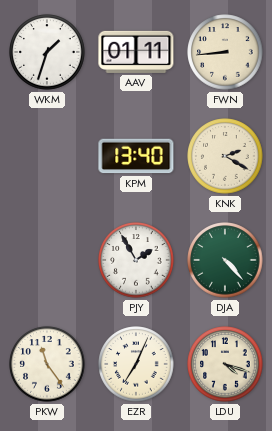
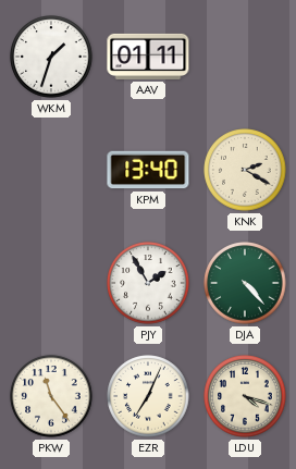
FWN: 8:44 -> none
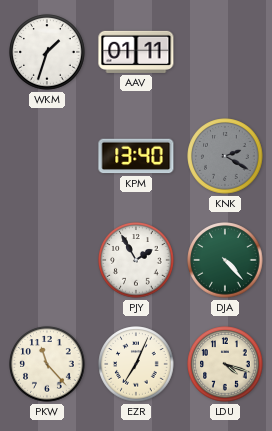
KNK dial: cream -> grey
PKW: 11:24 -> 11:23
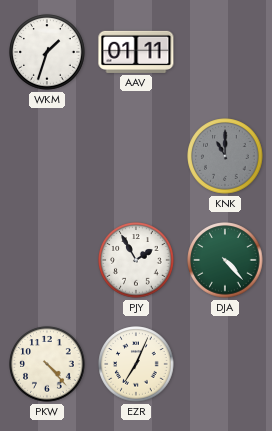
KPM: 13:40 -> none
KNK: 2:20 -> 11:00
PKW: 11:23 -> 4:23
LDU: 4:18 -> none
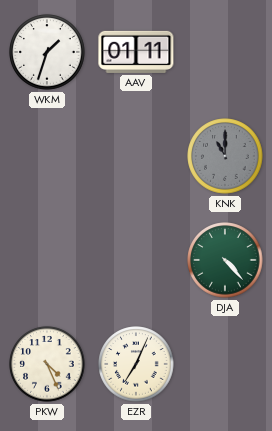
PJY: 1:55 -> none
PKW: 4:23 -> 4:26
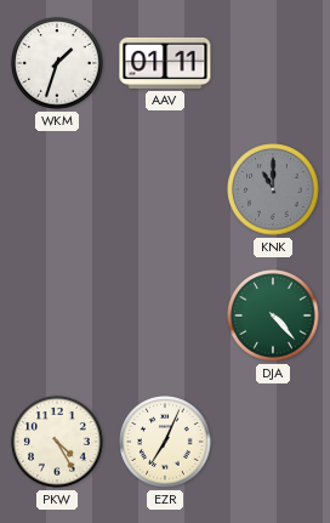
PKW: 4:26 -> 4:25
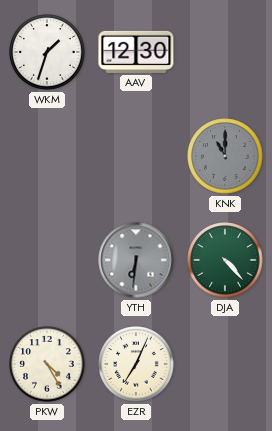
AAV: 01:11 -> 12:30
YTH: none -> 6:31
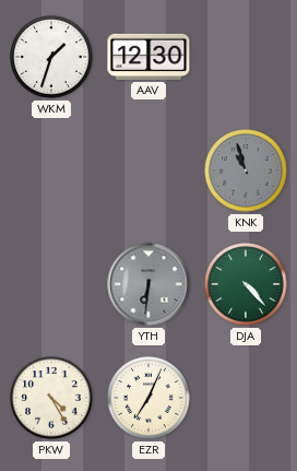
KNK: 11:00 -> 10:57
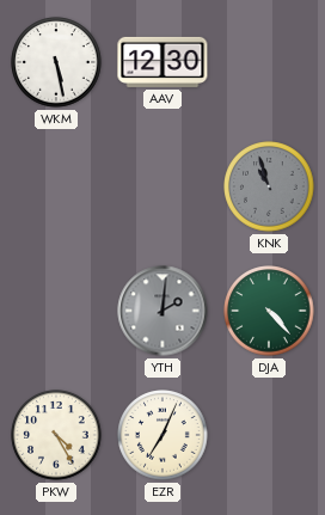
WKM: 1:33 -> 5:28
YTH: 6:31 -> 2:01
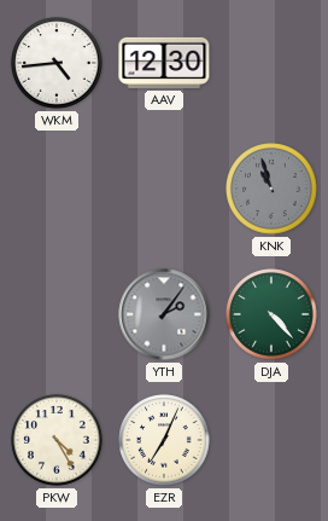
WKM: 5:28 -> 4:44
YTH: 2:01 -> 2:06
